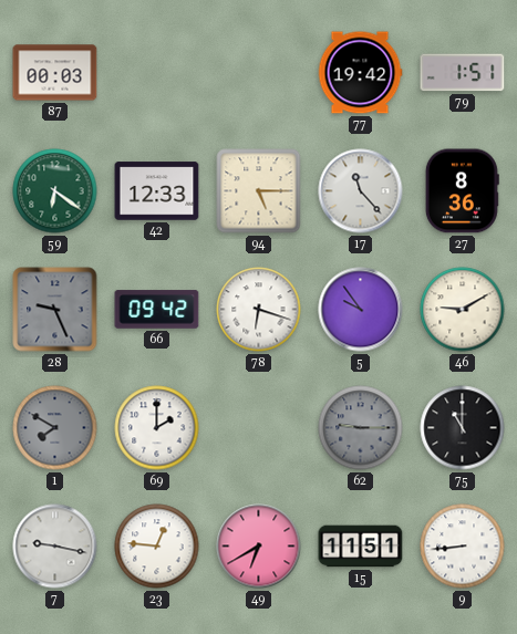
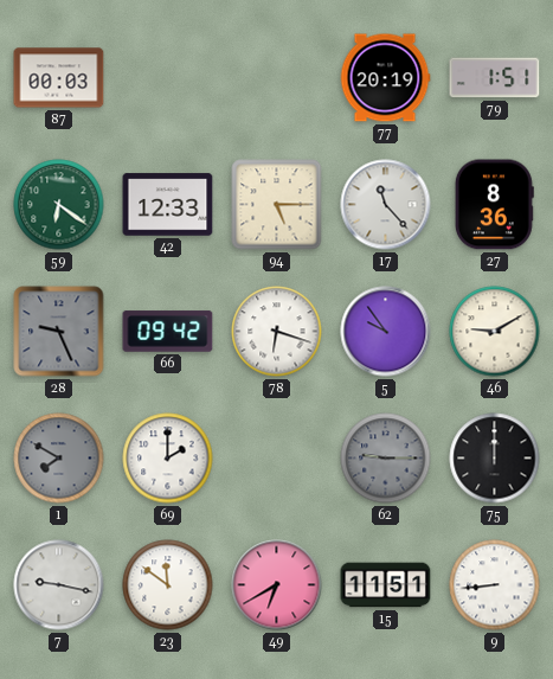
77: 19:42 -> 20:19
75: 11:00 -> 12:00
23: 12:46 -> 11:51
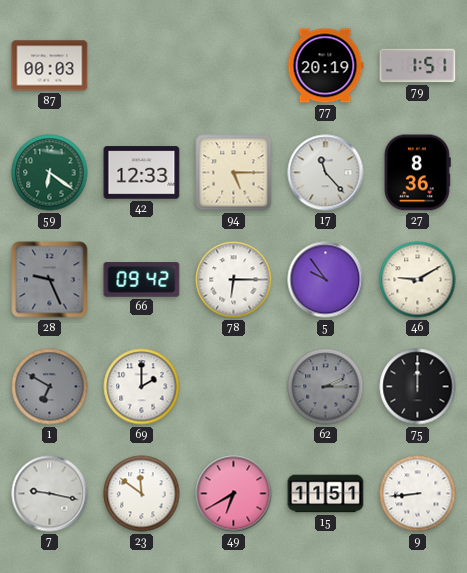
78: 6:18 -> 6:15
1: 7:50 -> 6:50
62: 9:15 -> 2:15
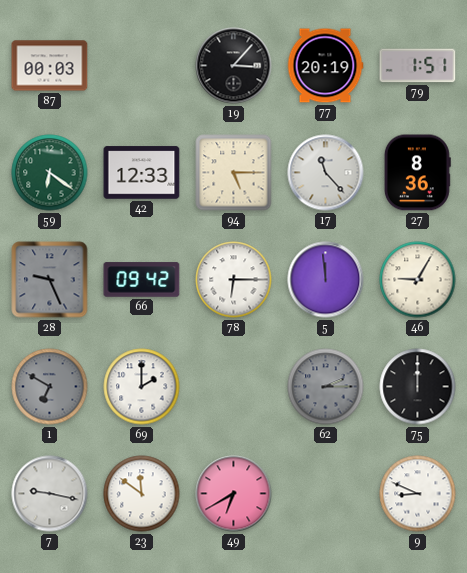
19: none -> 3:07
5: 9:54 -> 11:59
46: 9:10 -> 9:05
15: 11:51 -> none
9: 8:44 -> 8:49
